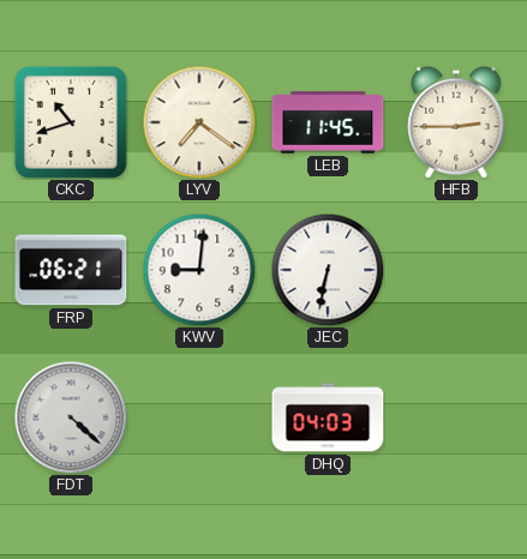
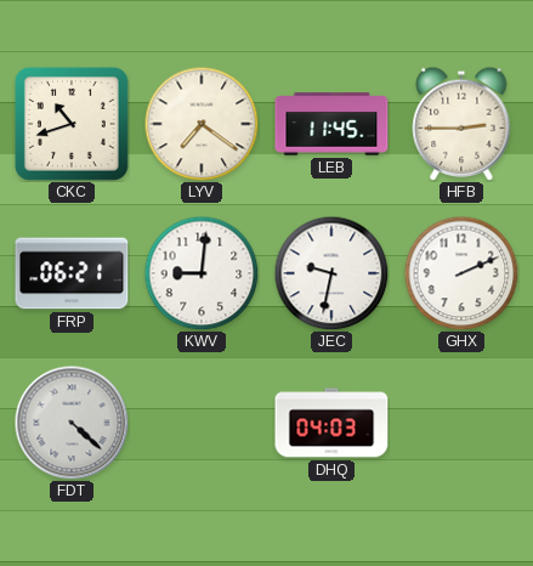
JEC: 6:32 -> 9:32
GHX: none -> 2:11
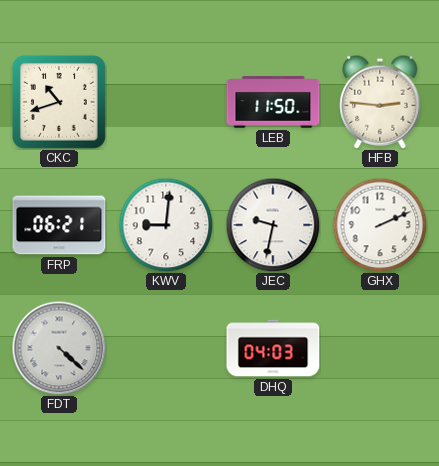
LYV: 7:21 -> none
LEB: 11:45 -> 11:50
HFB: 2:45 -> 2:46
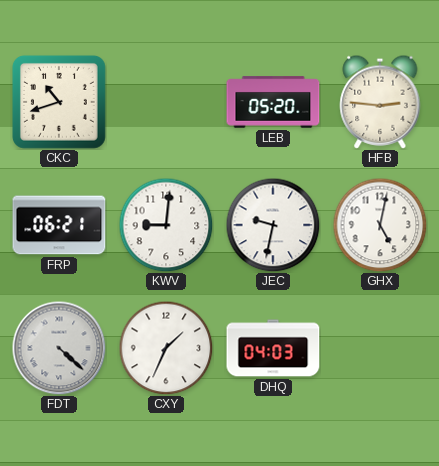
LEB: 11:50 -> 05:20
GHX: 2:11 -> 5:02
CXY: none -> 1:34
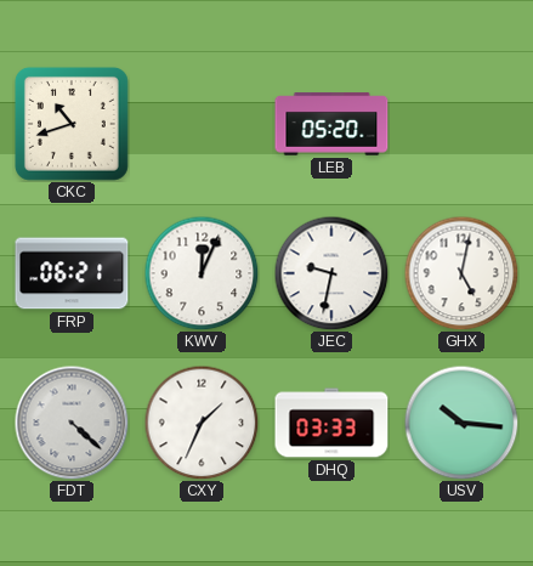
HFB: 2:46 -> none
KWV: 9:01 -> 12:04
DHQ: 04:03 -> 03:33
USV: none -> 10:16
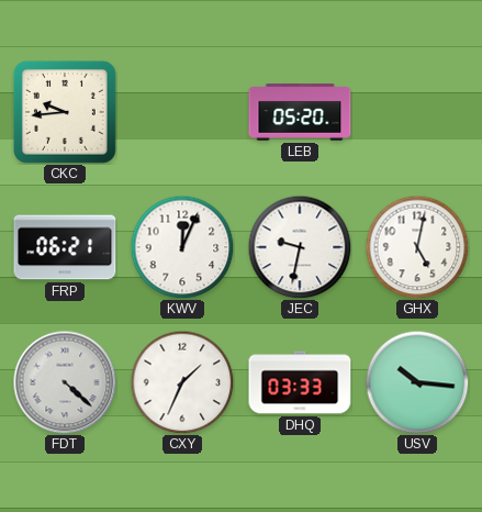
CKC: 10:42 -> 9:44
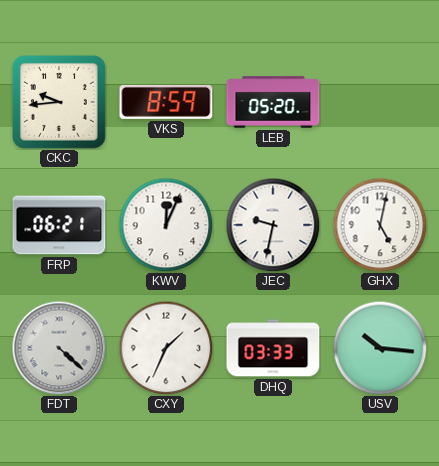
VKS: none -> 8:59
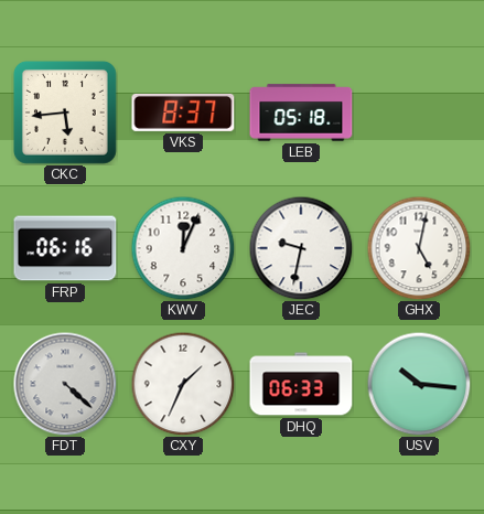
CKC: 9:44 -> 5:44
VKS: 8:59 -> 8:37
LEB: 05:20 -> 05:18
FRP: 06:21 -> 06:16
DHQ: 03:33 -> 06:33
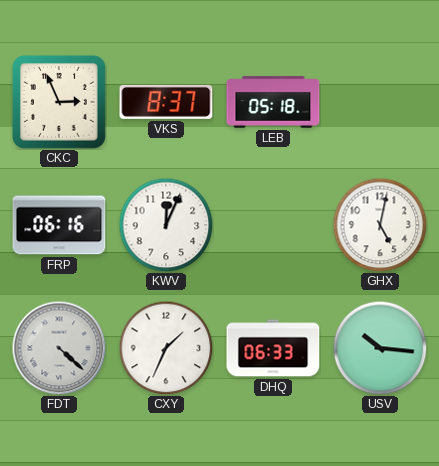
CKC: 5:44 -> 2:56
JEC: 9:32 -> none
